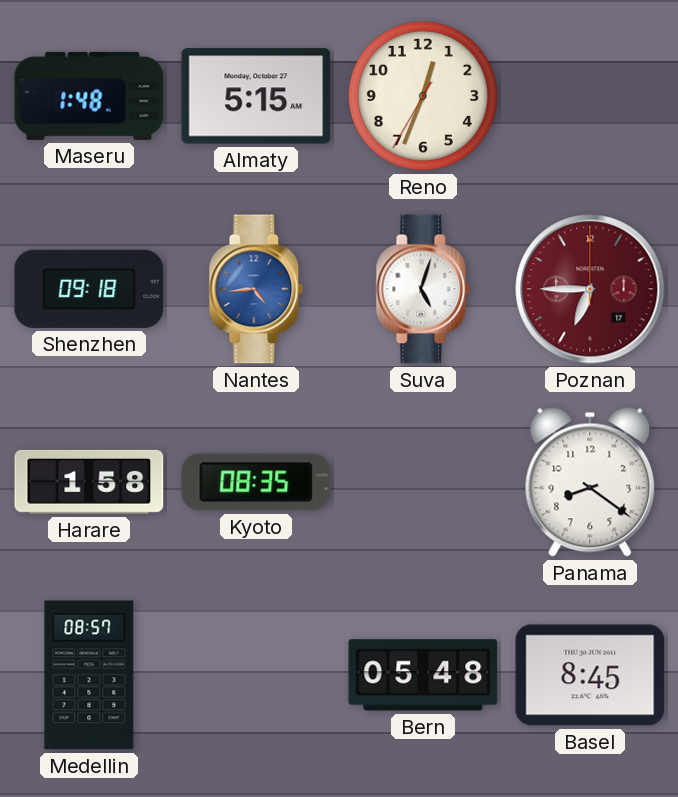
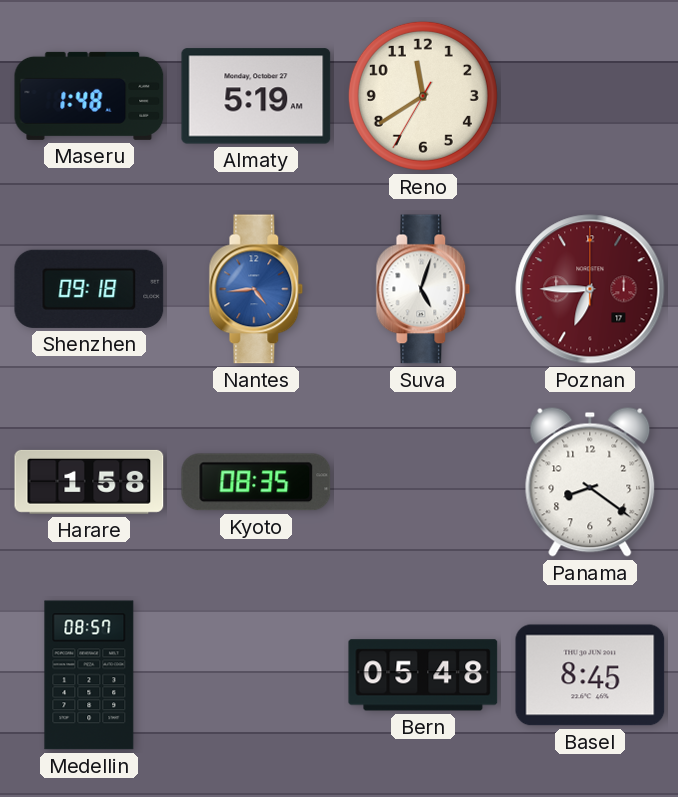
Almaty: 5:15 -> 5:19
Reno: 12:33 -> 11:39
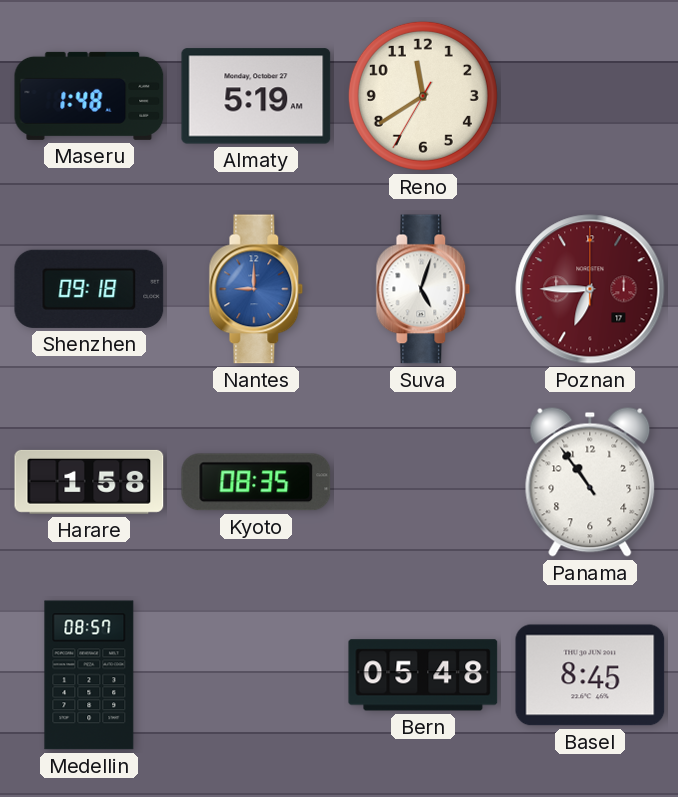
Nantes: 4:44 -> 9:00
Panama: 8:21 -> 10:54
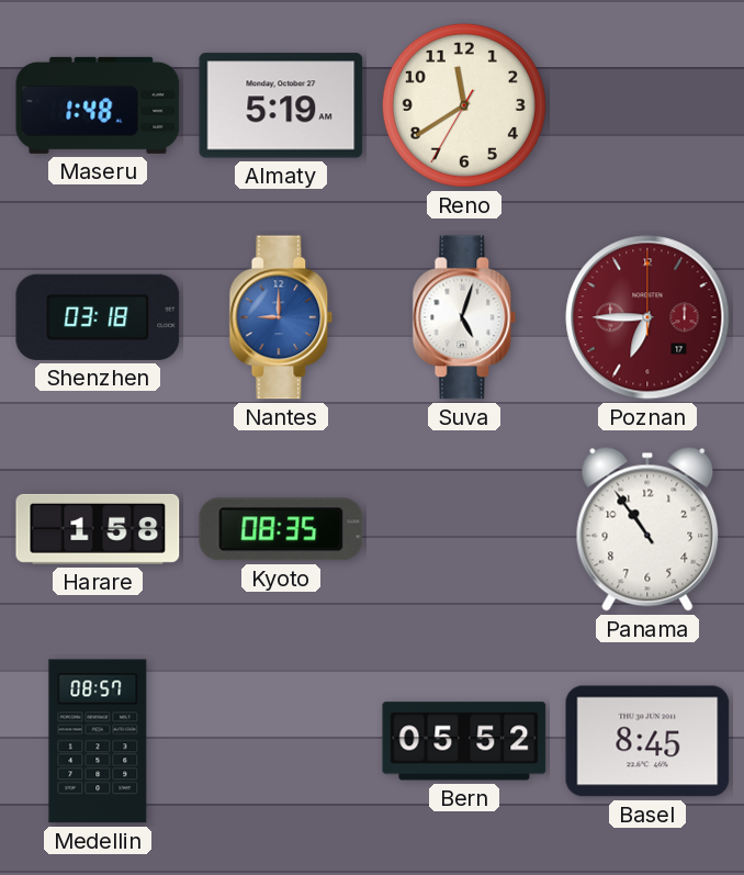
Shenzhen: 09:18 -> 03:18
Bern: 05:48 -> 05:52
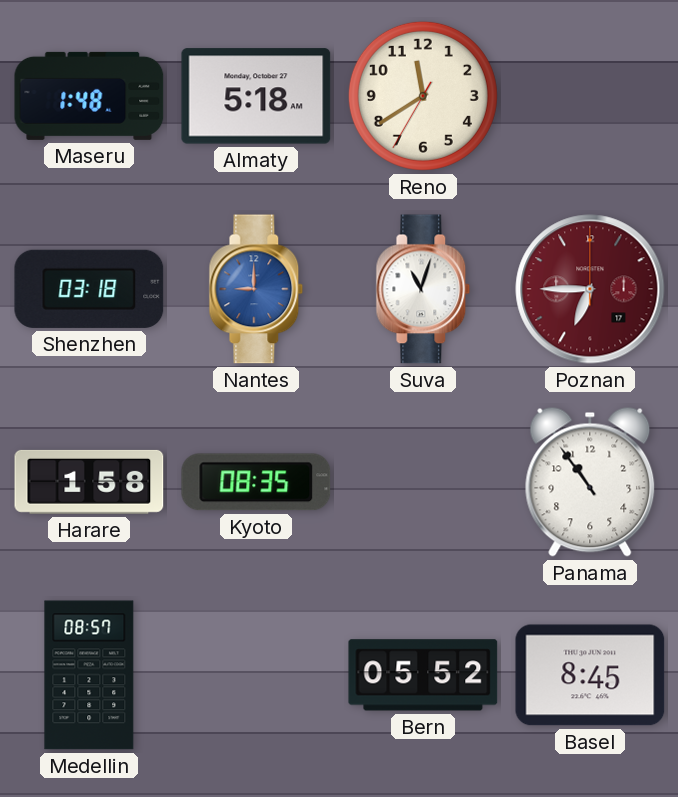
Almaty: 5:19 -> 5:18
Suva: 5:03 -> 11:03
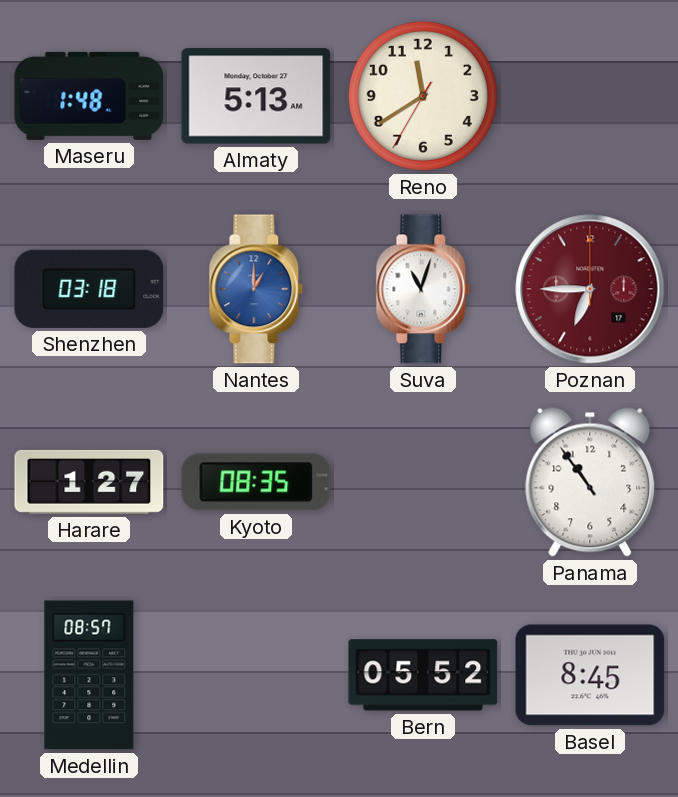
Almaty: 5:18 -> 5:13
Nantes: 9:00 -> 1:00
Harare: 1:58 -> 1:27
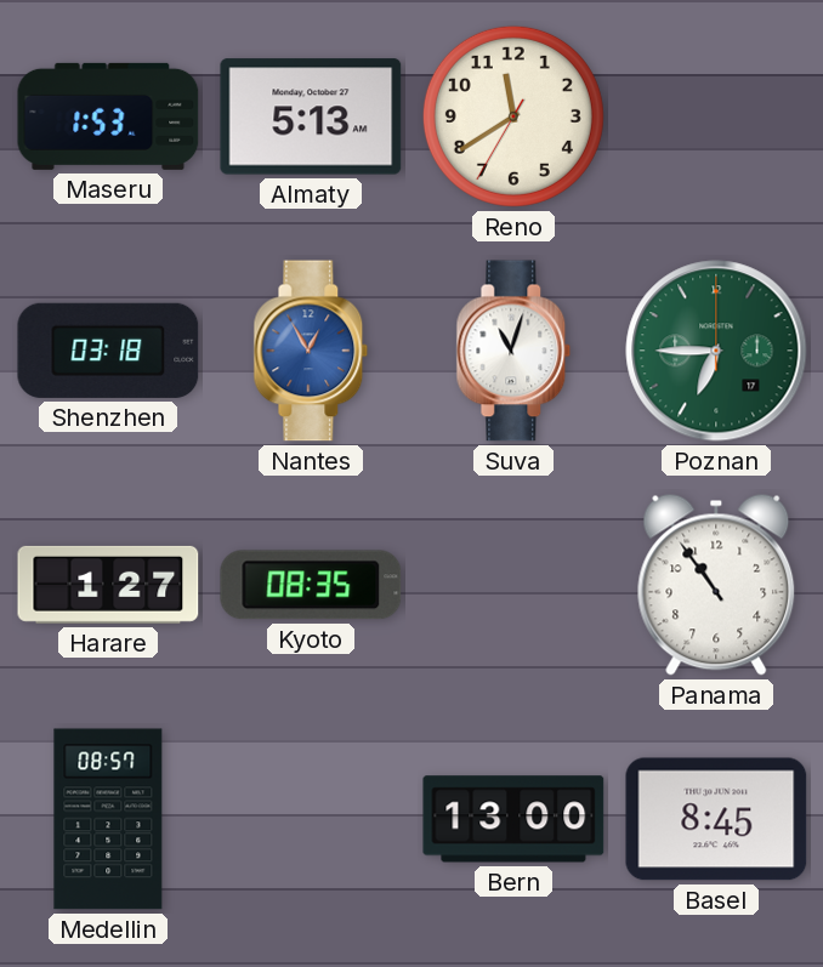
Maseru: 1:48 -> 1:53
Nantes: 1:00 -> 12:55
Poznan dial: burgundy -> green
Bern: 05:52 -> 13:00
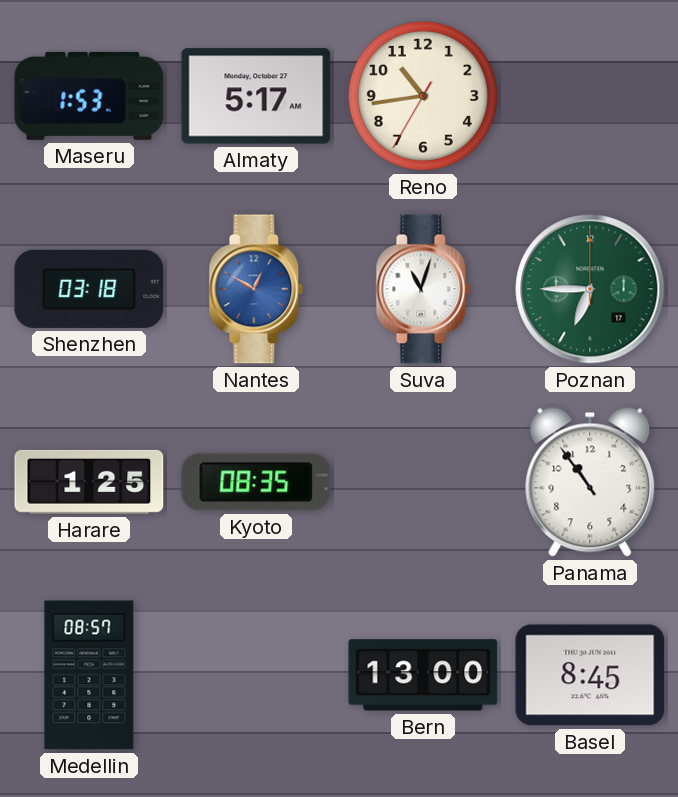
Almaty: 5:13 -> 5:17
Reno: 11:39 -> 10:43
Nantes: 12:55 -> 12:50
Harare: 1:27 -> 1:25
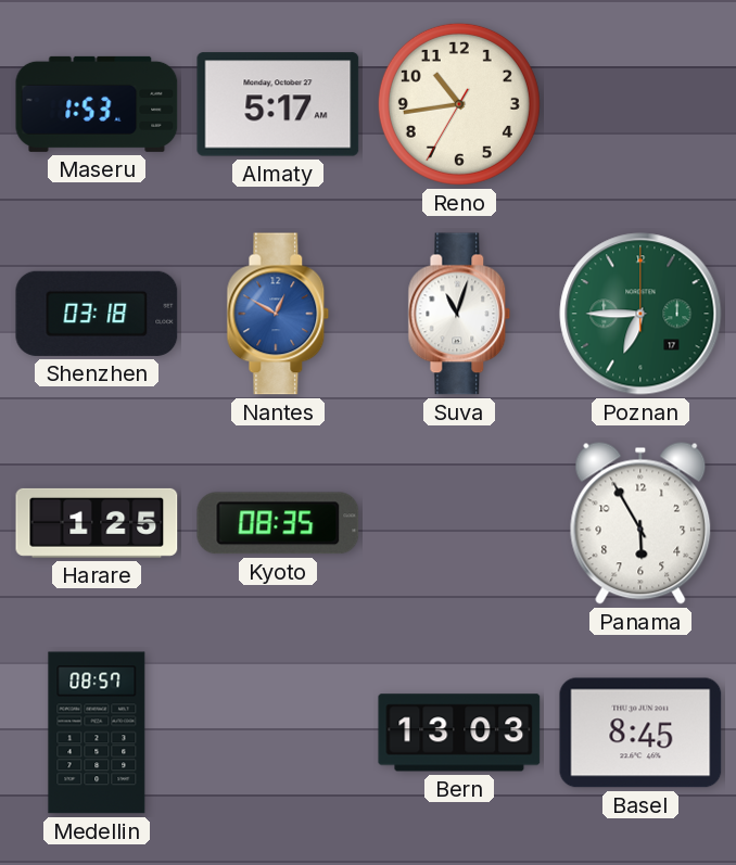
Panama: 10:54 -> 5:55
Bern: 13:00 -> 13:03
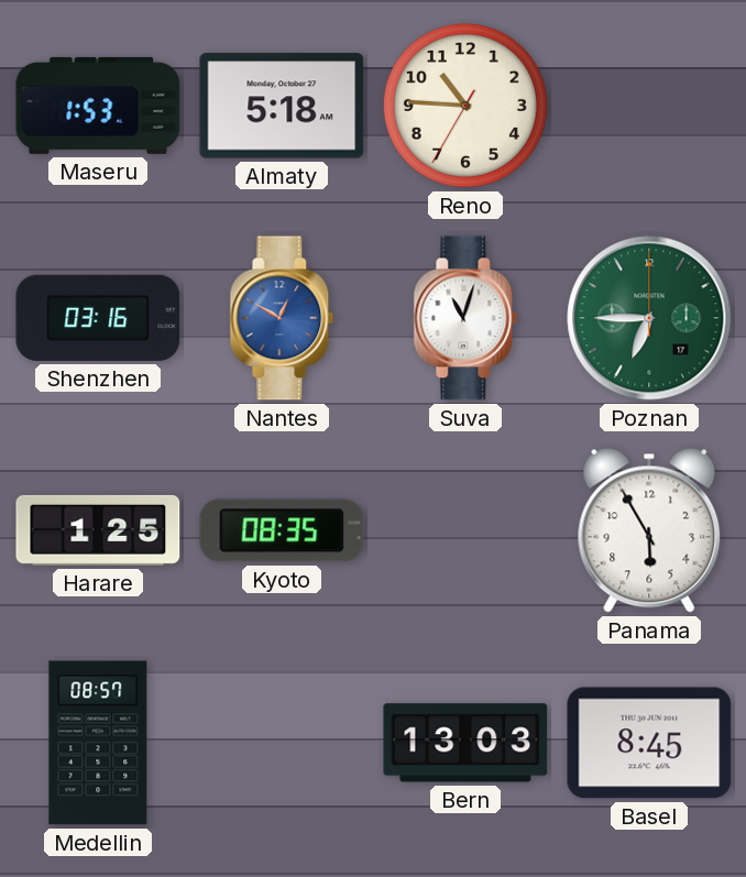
Almaty: 5:17 -> 5:18
Reno: 10:43 -> 10:45
Shenzhen: 03:18 -> 03:16
